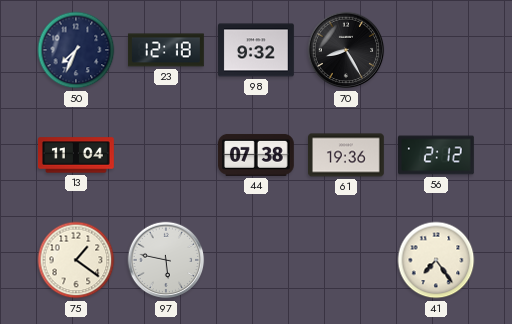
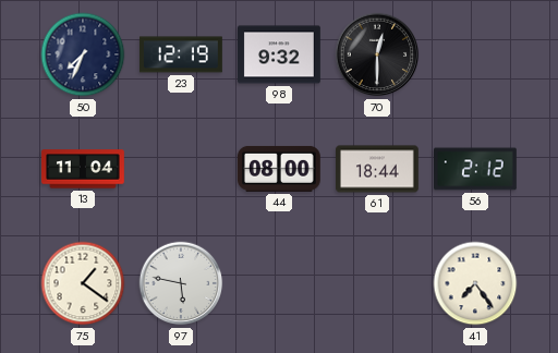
23: 12:18 -> 12:19
70: 8:25 -> 12:30
44: 07:38 -> 08:00
61: 19:36 -> 18:44
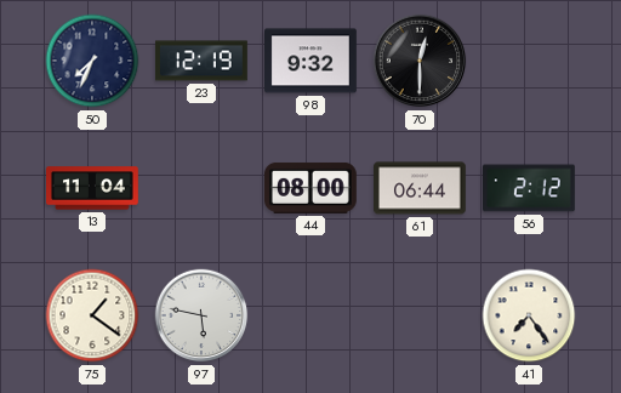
61: 18:44 -> 06:44
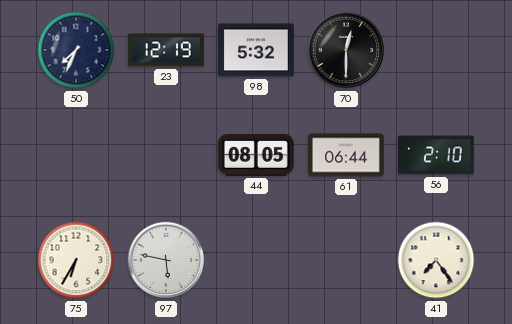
98: 9:32 -> 5:32
13: 11:04 -> none
44: 08:00 -> 08:05
56: 2:12 -> 2:10
75: 1:21 -> 6:35
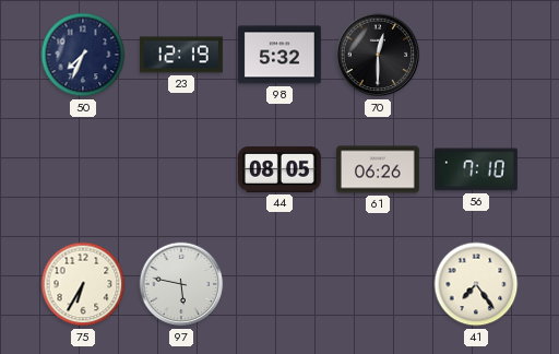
61: 06:44 -> 06:26
56: 2:10 -> 7:10
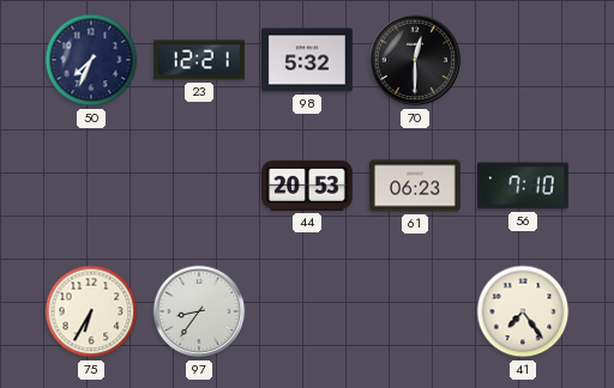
23: 12:19 -> 12:21
44: 08:05 -> 20:53
61: 06:26 -> 06:23
97: 5:47 -> 8:36
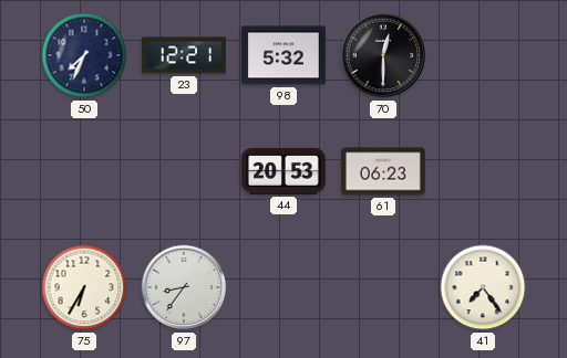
56: 7:10 -> none
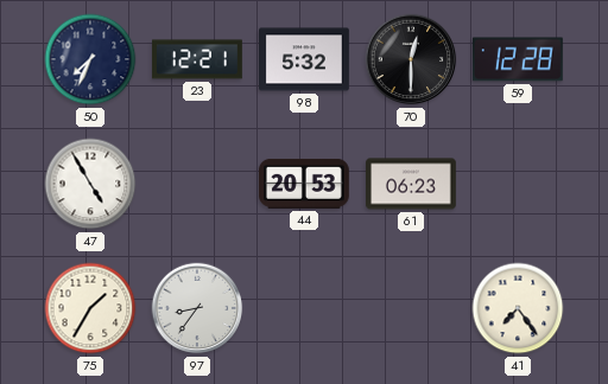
59: none -> 12:28
47: none -> 4:55
75: 6:35 -> 1:35
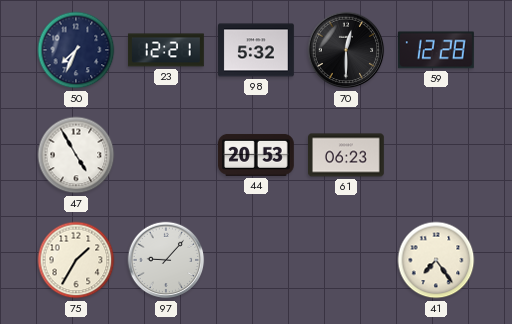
97: 8:36 -> 9:07
